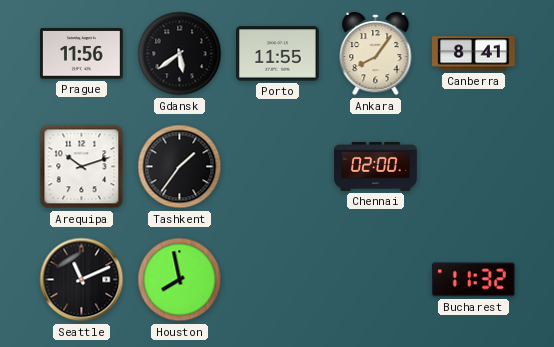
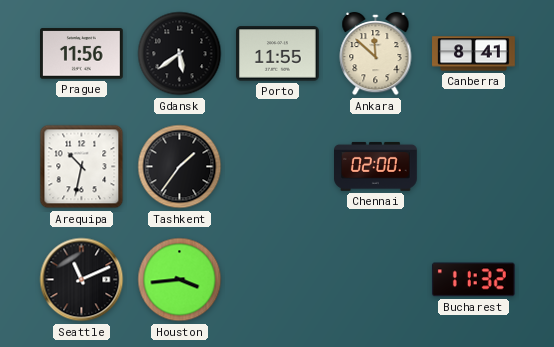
Ankara: 8:06 -> 11:52
Arequipa: 10:12 -> 10:32
Houston: 7:58 -> 3:44
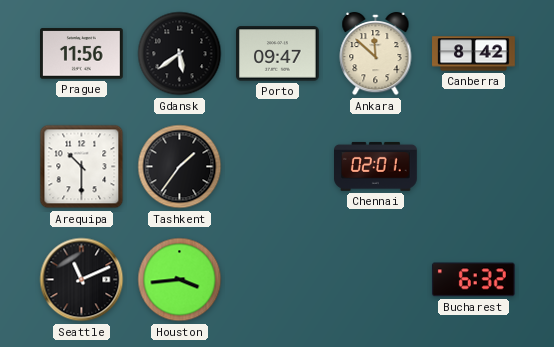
Porto: 11:55 -> 09:47
Canberra: 8:41 -> 8:42
Arequipa: 10:32 -> 10:30
Chennai: 02:00 -> 02:01
Bucharest: 11:32 -> 6:32
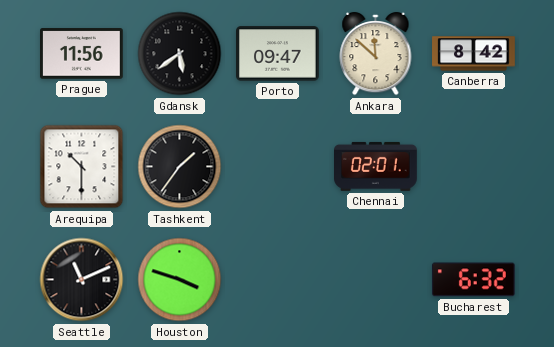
Houston: 3:44 -> 3:48
